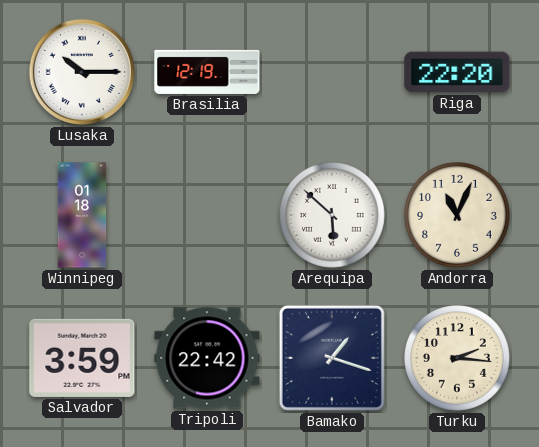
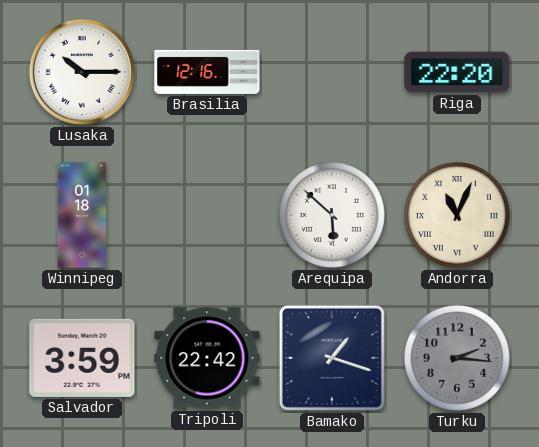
Brasilia: 12:19 -> 12:16
Andorra numerals: Arabic -> Roman
Turku dial: cream -> grey
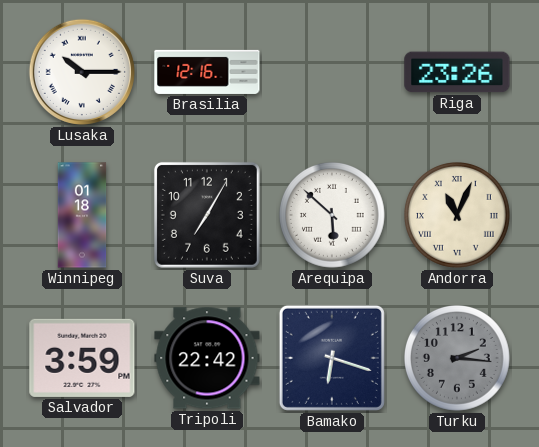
Riga: 22:20 -> 23:26
Suva: none -> 7:05
Bamako: 1:18 -> 6:18
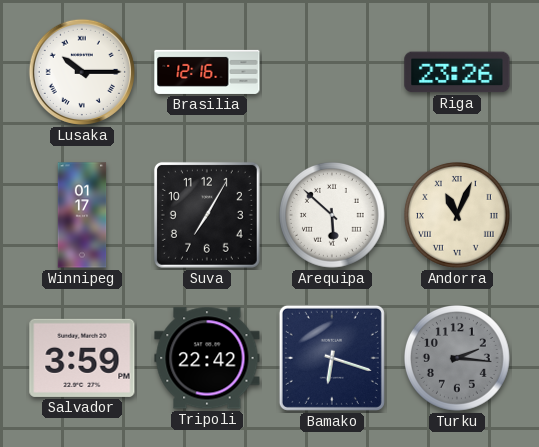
Winnipeg: 01:18 -> 01:17
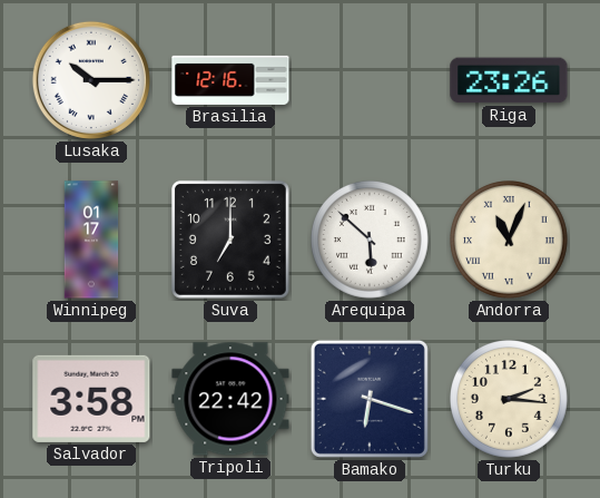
Suva: 7:05 -> 7:00
Salvador: 3:59 -> 3:58
Turku dial: grey -> cream
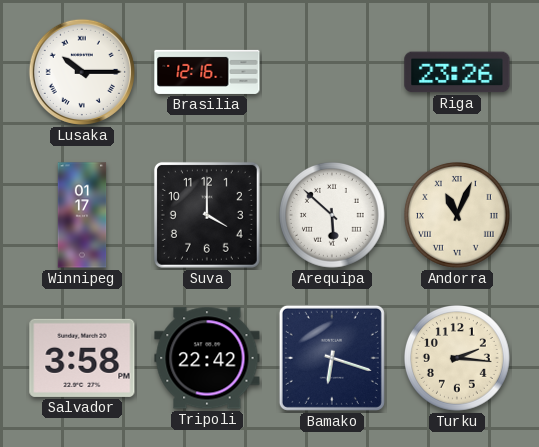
Suva: 7:00 -> 4:00
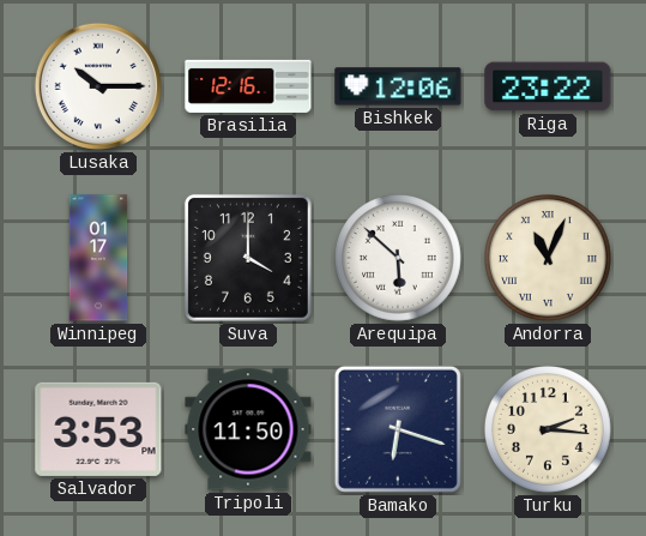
Bishkek: none -> 12:06
Riga: 23:26 -> 23:22
Salvador: 3:58 -> 3:53
Tripoli: 22:42 -> 11:50
